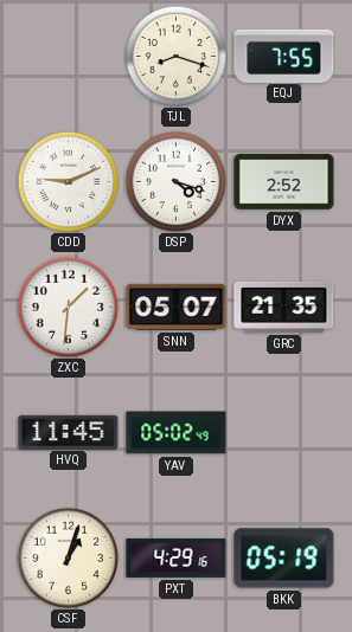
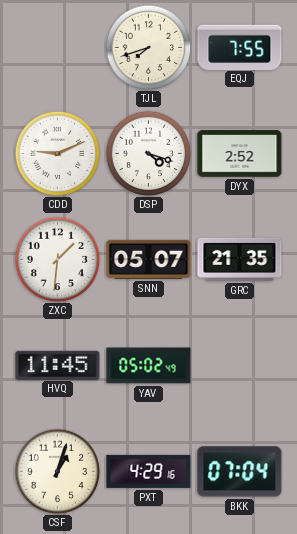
TJL: 8:18 -> 7:42
BKK: 05:19 -> 07:04
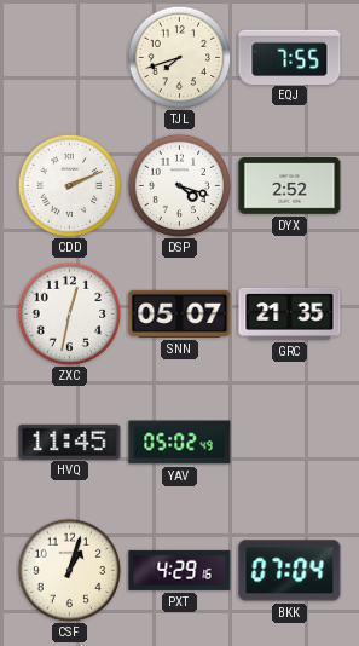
CDD: 9:11 -> 2:11
ZXC: 1:31 -> 12:32
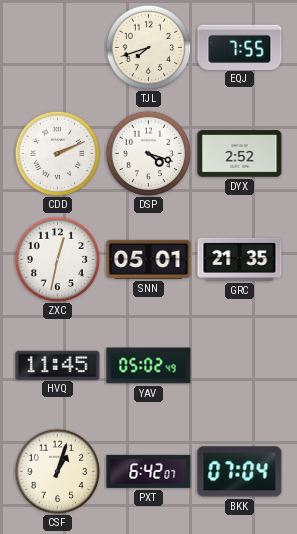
SNN: 05:07 -> 05:01
PXT: 4:29 -> 6:42
